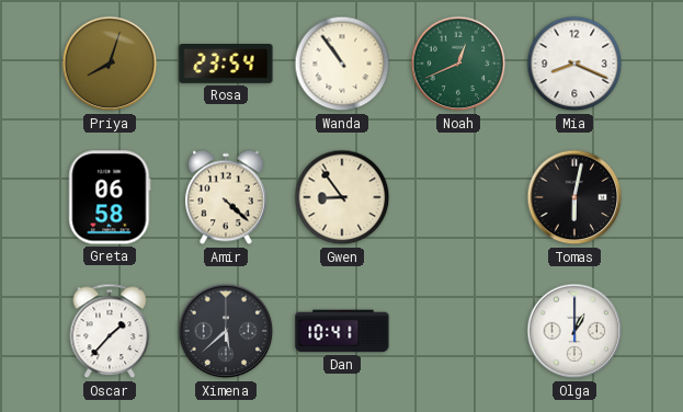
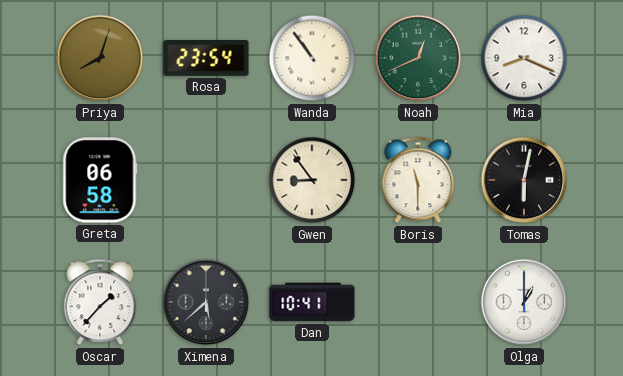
Amir: 4:22 -> none
Boris: none -> 11:30
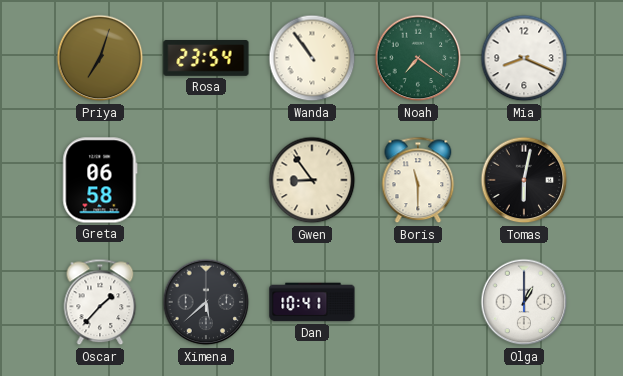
Priya: 8:03 -> 7:03
Noah: 12:41 -> 7:21
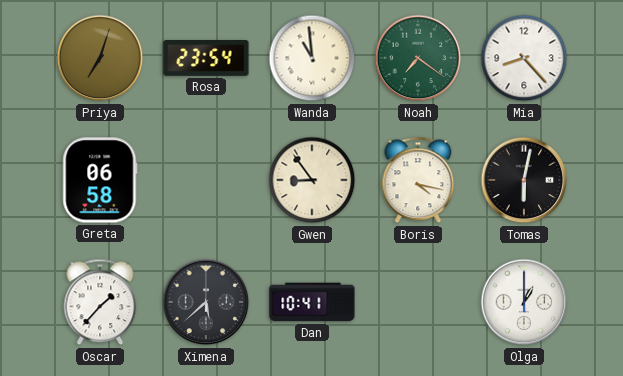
Wanda: 10:54 -> 10:59
Mia: 8:19 -> 8:23
Boris: 11:30 -> 4:17
